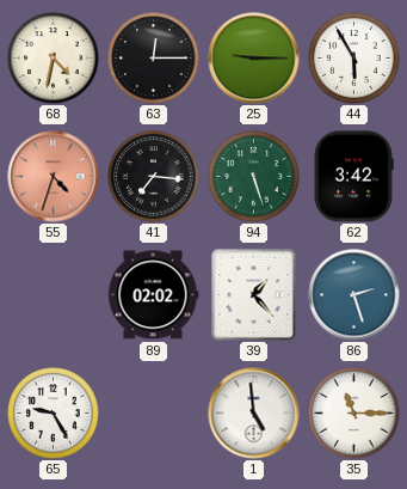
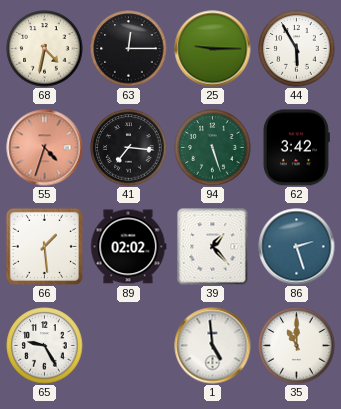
66: none -> 1:29
35: 11:15 -> 11:00
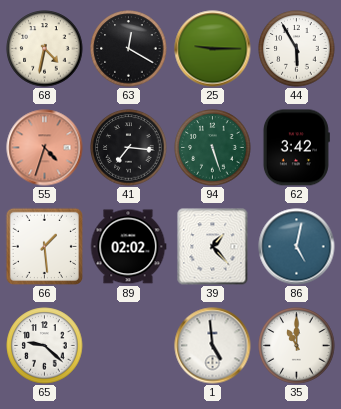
63: 12:15 -> 12:20
86: 2:27 -> 5:02
65: 9:25 -> 9:22
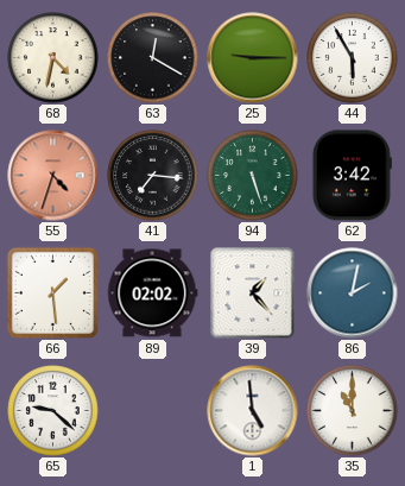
86: 5:02 -> 2:02
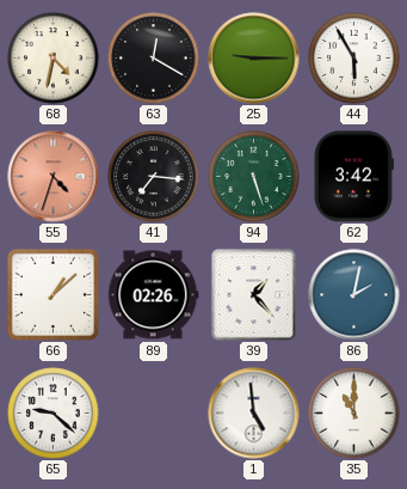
66: 1:29 -> 1:08
89: 02:02 -> 02:26
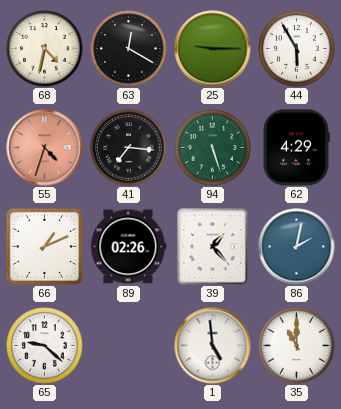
62: 3:42 -> 4:29
66: 1:08 -> 1:11
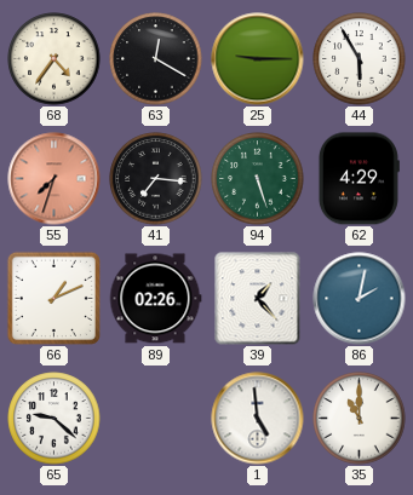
68: 4:32 -> 4:36
55: 4:33 -> 7:33
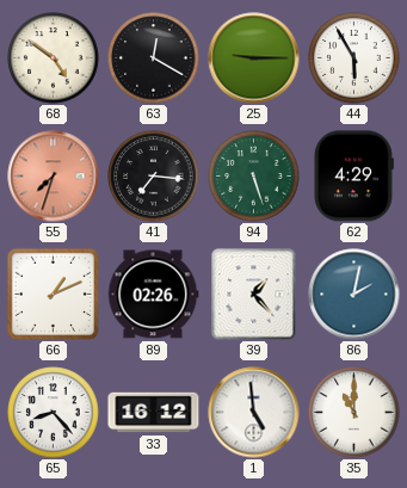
68: 4:36 -> 4:51
65: 9:22 -> 8:23
33: none -> 16:12
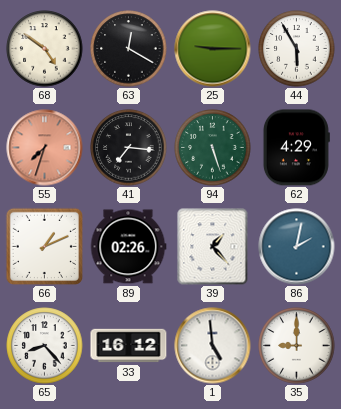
35: 11:00 -> 9:00
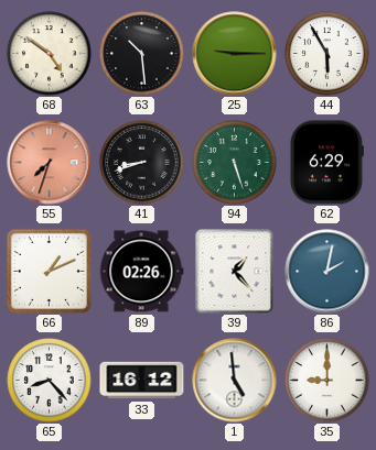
63: 12:20 -> 10:29
41: 7:16 -> 8:42
62: 4:29 -> 6:29
